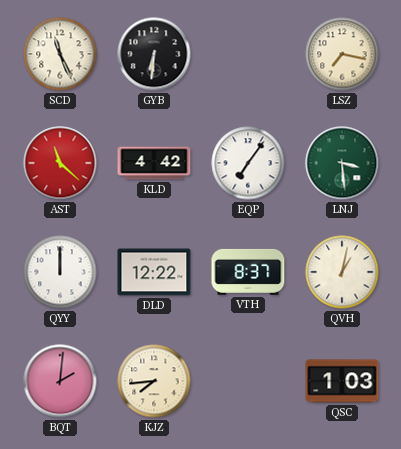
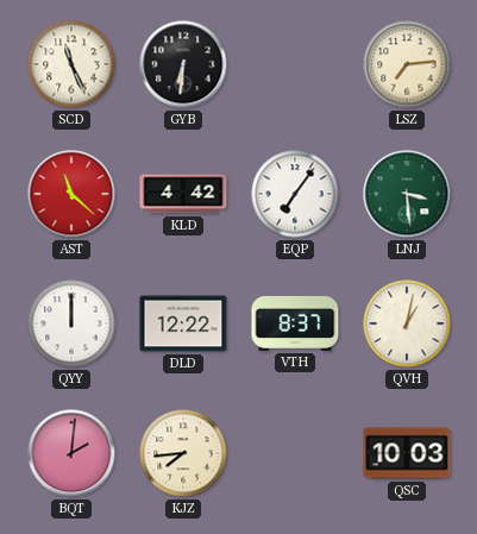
LSZ: 7:17 -> 7:14
QSC: 1:03 -> 10:03
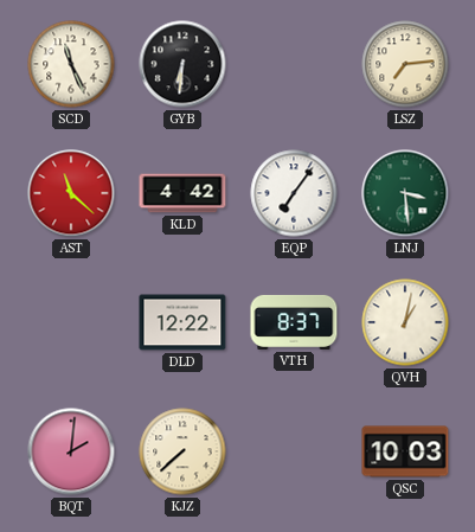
QYY: 12:00 -> none
KJZ: 7:44 -> 7:38
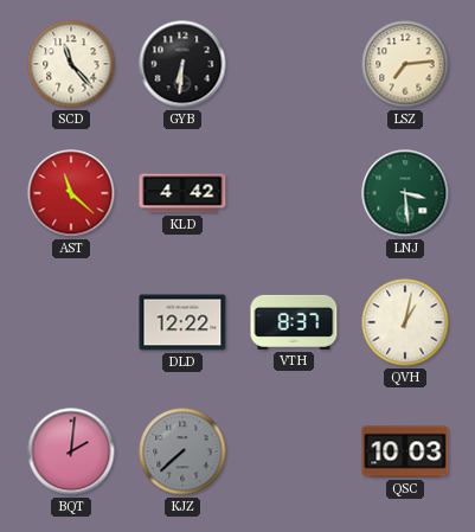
SCD: 11:26 -> 11:23
EQP: 7:06 -> none
KJZ dial: cream -> grey
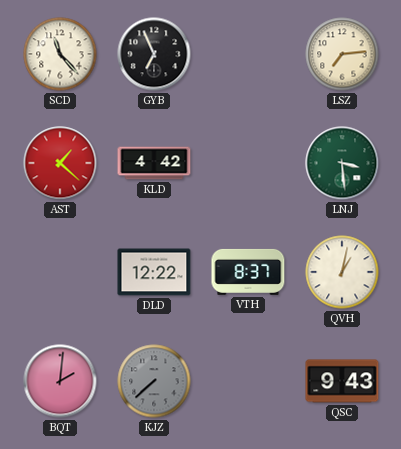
GYB: 6:31 -> 6:56
AST: 11:22 -> 1:22
QSC: 10:03 -> 9:43
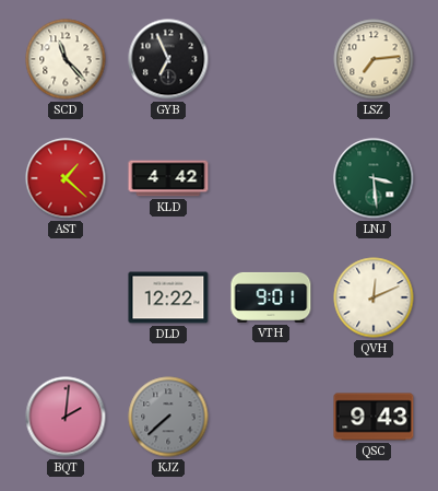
VTH: 8:37 -> 9:01
QVH: 1:02 -> 12:11
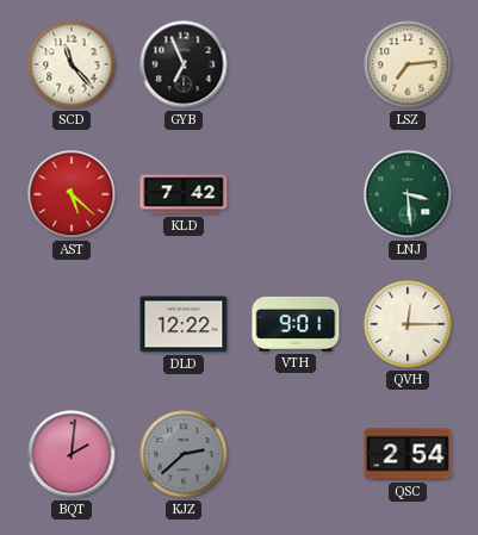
AST: 1:22 -> 5:22
KLD: 4:42 -> 7:42
QVH: 12:11 -> 12:15
KJZ: 7:38 -> 2:38
QSC: 9:43 -> 2:54
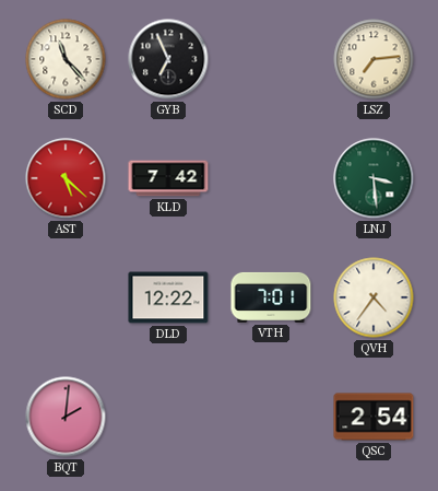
VTH: 9:01 -> 7:01
QVH: 12:15 -> 4:36
KJZ: 2:38 -> none
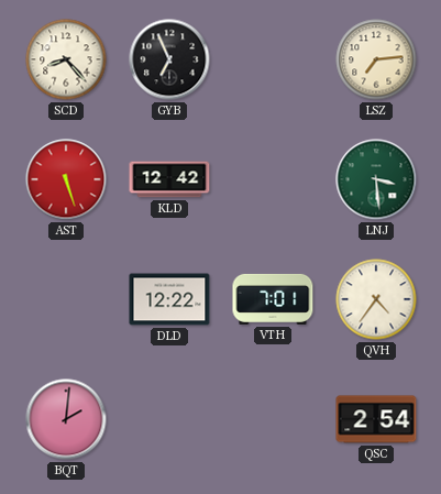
SCD: 11:23 -> 8:23
AST: 5:22 -> 5:27
KLD: 7:42 -> 12:42
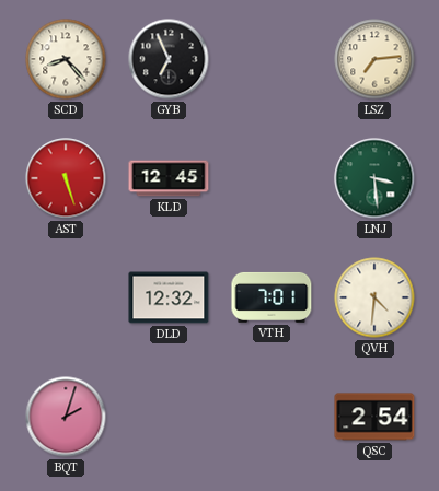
KLD: 12:42 -> 12:45
DLD: 12:22 -> 12:32
QVH: 4:36 -> 4:31
BQT: 2:01 -> 2:03
